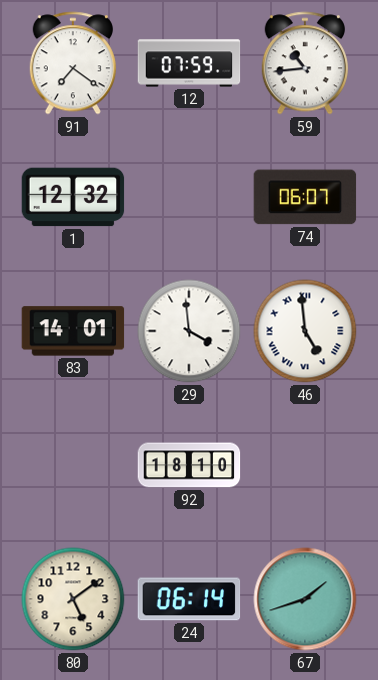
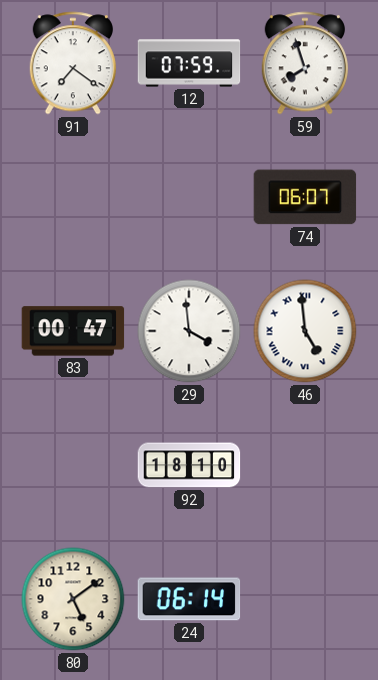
59: 10:44 -> 7:57
1: 12:32 -> none
83: 14:01 -> 00:47
67: 1:42 -> none
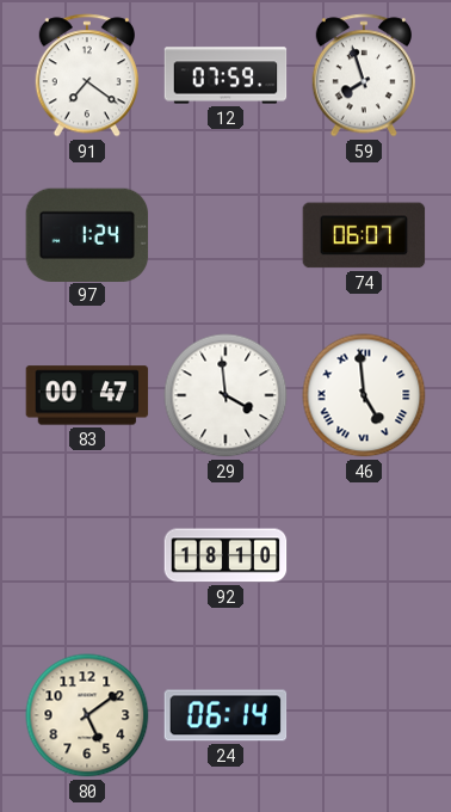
97: none -> 1:24
